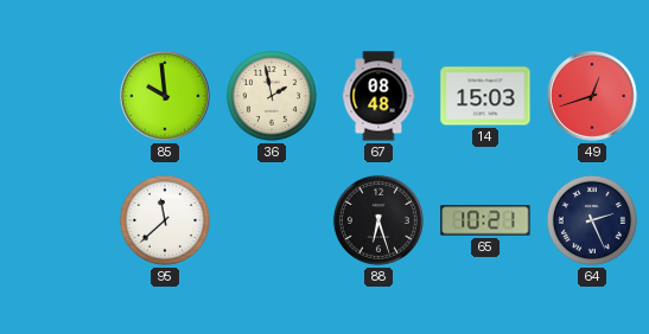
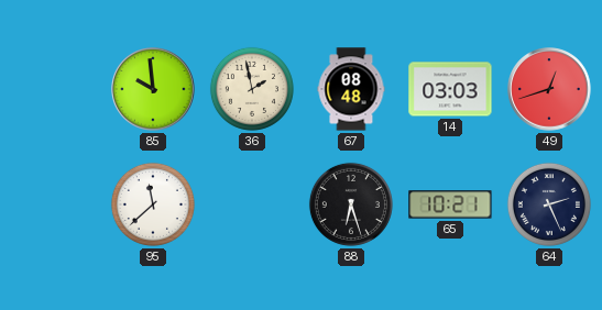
14: 15:03 -> 03:03
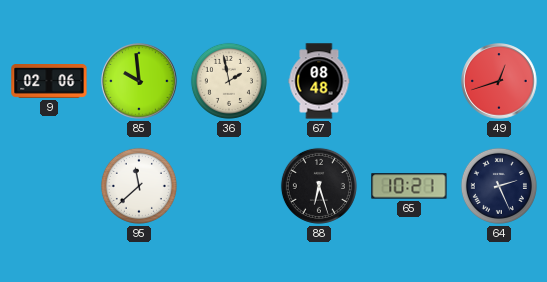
9: none -> 02:06
14: 03:03 -> none
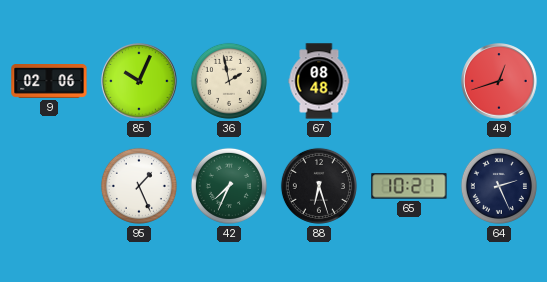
85: 9:59 -> 10:04
95: 11:38 -> 1:26
42: none -> 7:34
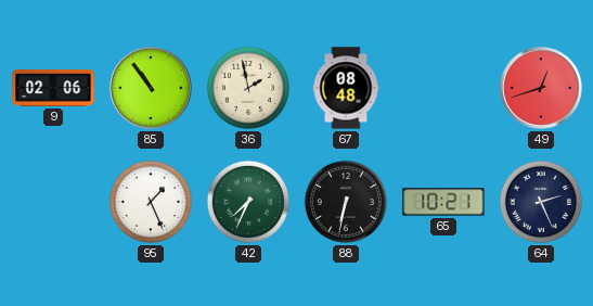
85: 10:04 -> 10:54
88: 6:27 -> 6:32
